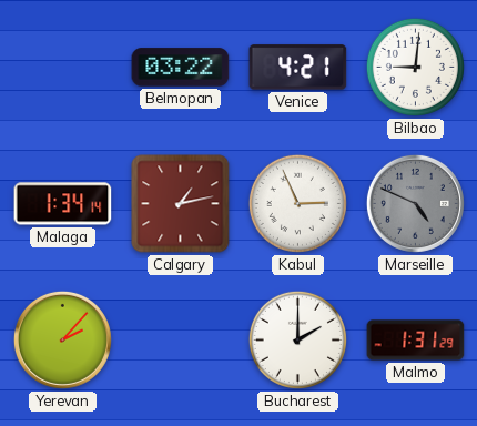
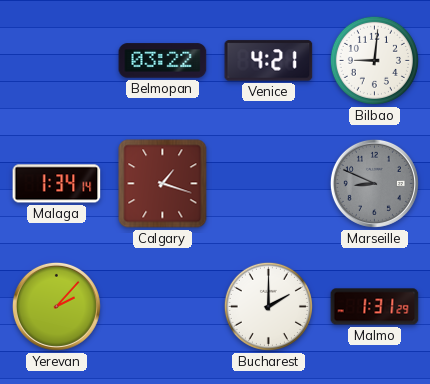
Calgary: 1:13 -> 1:18
Kabul: 2:56 -> none
Marseille: 4:49 -> 8:49
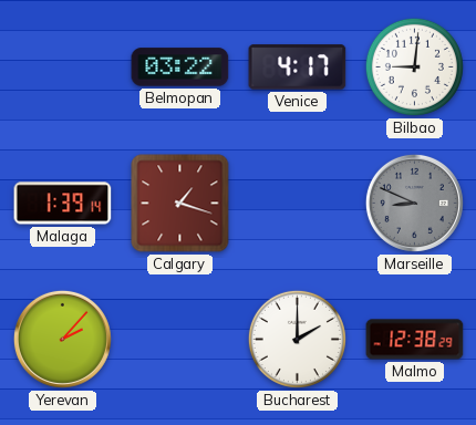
Venice: 4:21 -> 4:17
Malaga: 1:34 -> 1:39
Malmo: 1:31 -> 12:38
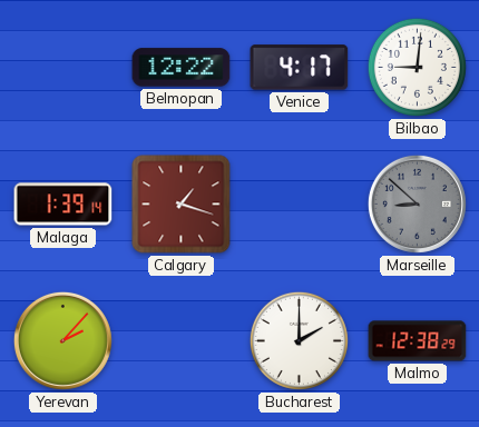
Belmopan: 03:22 -> 12:22
Marseille: 8:49 -> 8:52
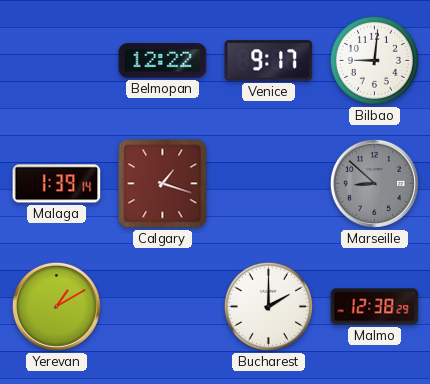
Venice: 4:17 -> 9:17
Yerevan: 2:07 -> 1:10
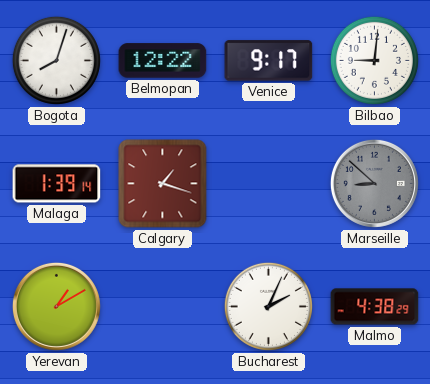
Bogota: none -> 8:03
Bucharest: 2:00 -> 2:04
Malmo: 12:38 -> 4:38
